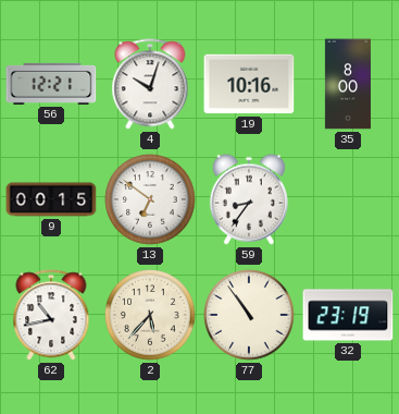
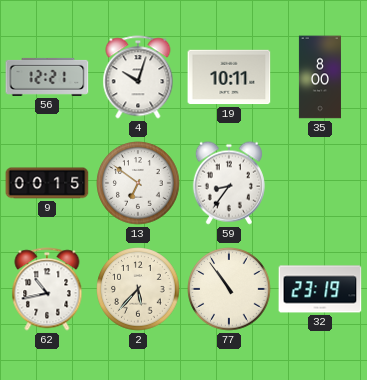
19: 10:16 -> 10:11
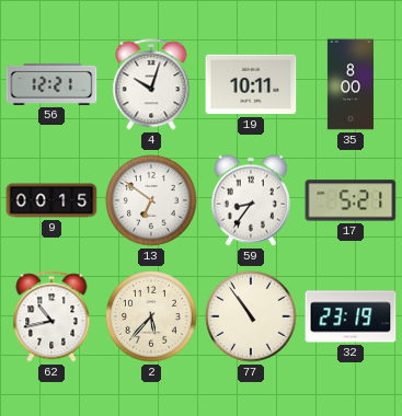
17: none -> 5:21
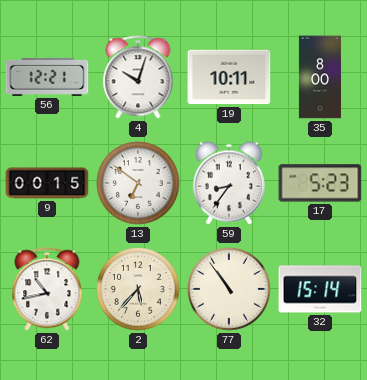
17: 5:21 -> 5:23
32: 23:19 -> 15:14
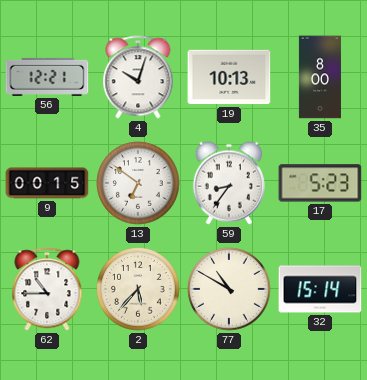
19: 10:11 -> 10:13
62: 10:43 -> 10:45
77: 10:54 -> 10:50
